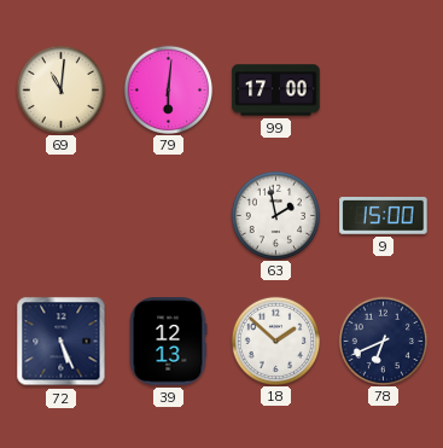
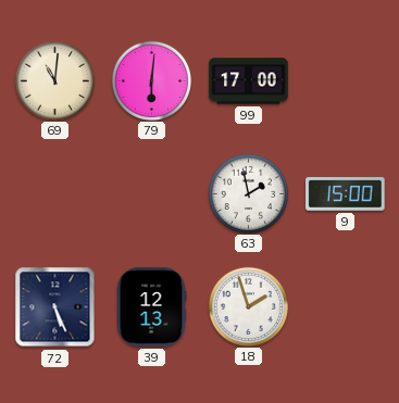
18: 1:52 -> 1:57
78: 6:41 -> none
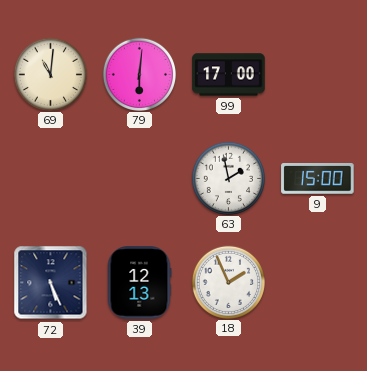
18: 1:57 -> 1:56
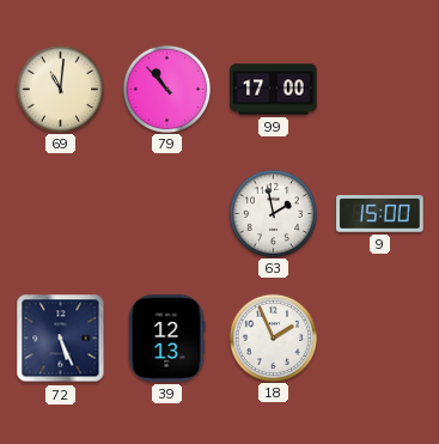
79: 6:01 -> 10:53
